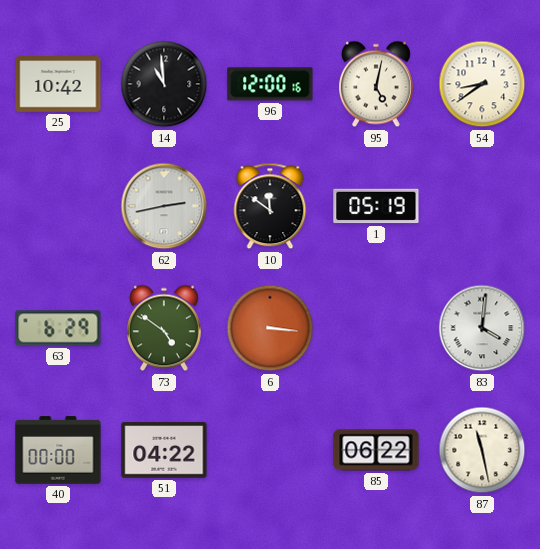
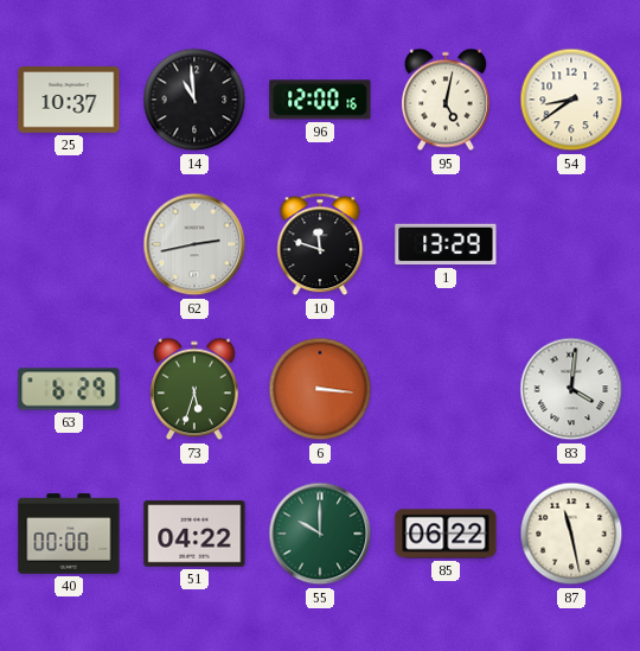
25: 10:42 -> 10:37
10: 11:51 -> 11:48
1: 05:19 -> 13:29
73: 4:51 -> 5:33
55: none -> 10:00
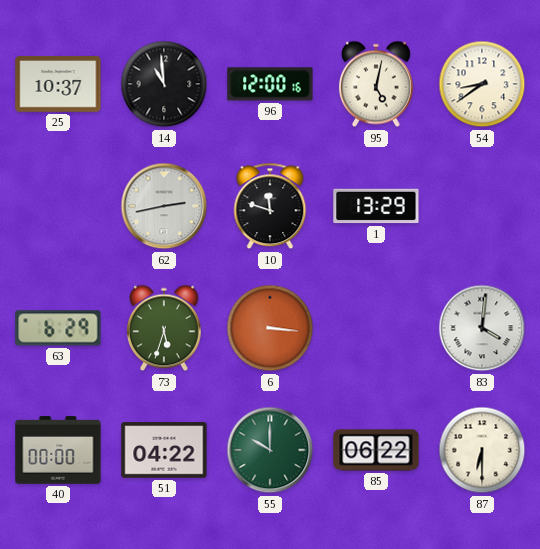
87: 11:28 -> 6:30
